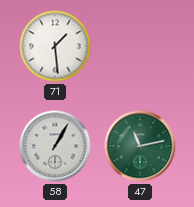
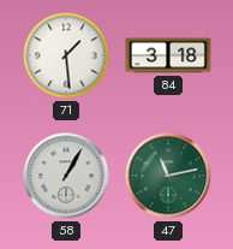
84: none -> 3:18
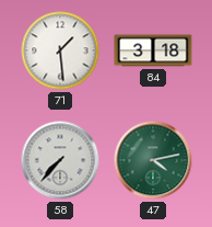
58: 1:05 -> 7:37
47: 11:13 -> 4:13
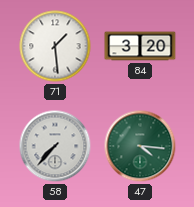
84: 3:18 -> 3:20
47: 4:13 -> 4:16
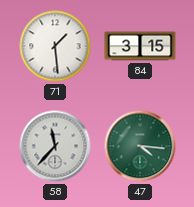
84: 3:20 -> 3:15
58: 7:37 -> 11:37
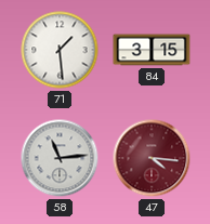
58: 11:37 -> 11:14
47 dial: green -> burgundy
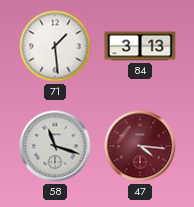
84: 3:15 -> 3:13
58: 11:14 -> 11:18
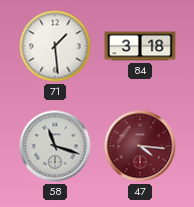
84: 3:13 -> 3:18
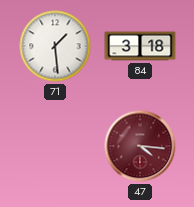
58: 11:18 -> none
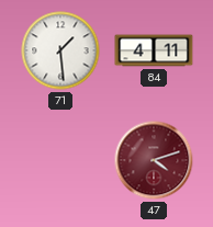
84: 3:18 -> 4:11
47: 4:16 -> 4:12
